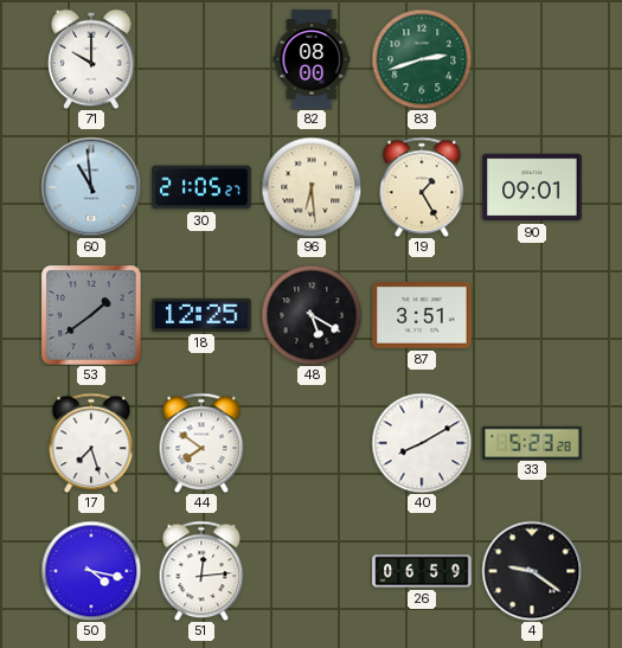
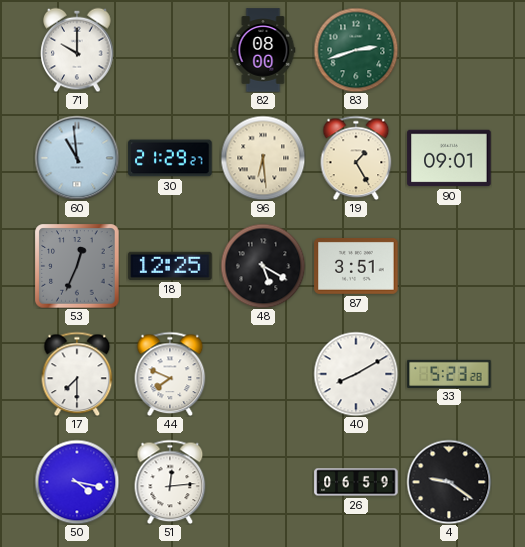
30: 21:05 -> 21:29
53: 1:39 -> 12:34
17: 7:27 -> 7:30
44: 7:51 -> 7:49
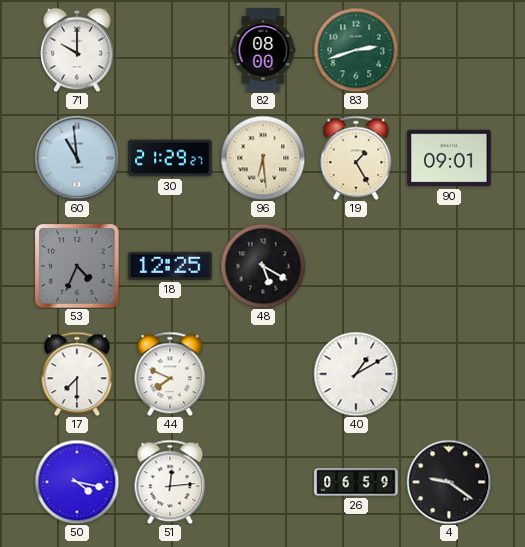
53: 12:34 -> 4:34
87: 3:51 -> none
40: 8:10 -> 1:10
33: 5:23 -> none
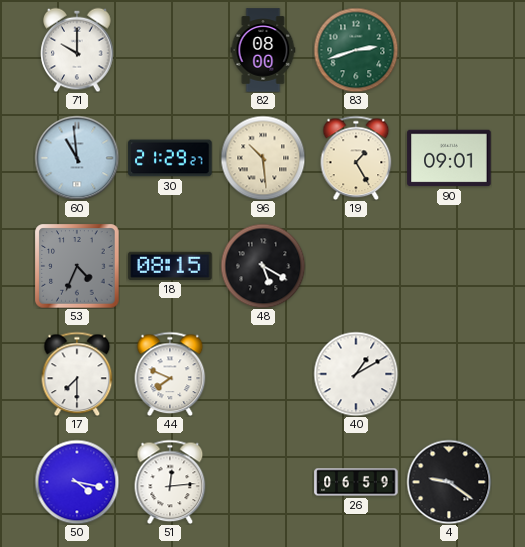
96: 6:29 -> 10:29
18: 12:25 -> 08:15
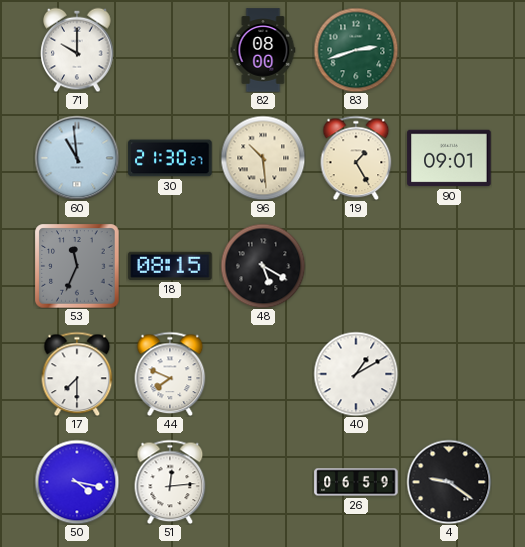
30: 21:29 -> 21:30
53: 4:34 -> 11:34
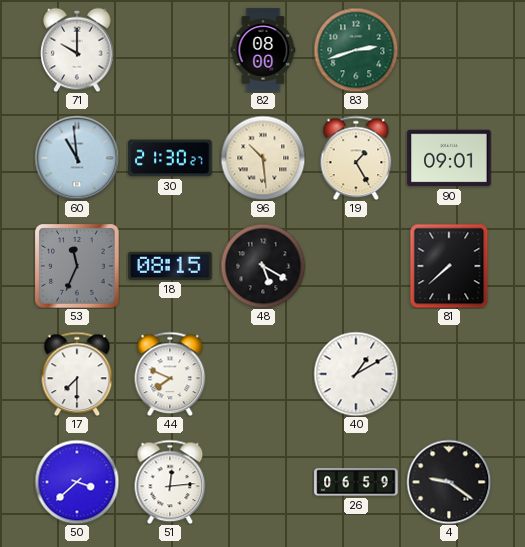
81: none -> 7:38
50: 4:17 -> 3:38
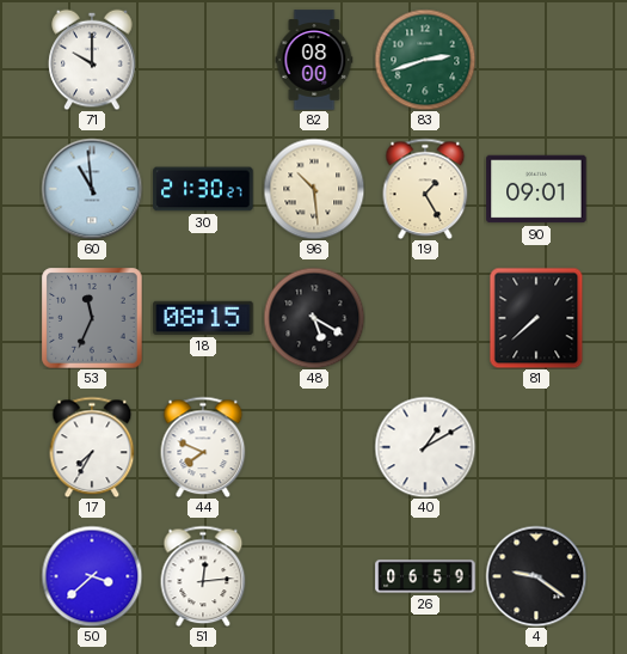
17: 7:30 -> 7:35
